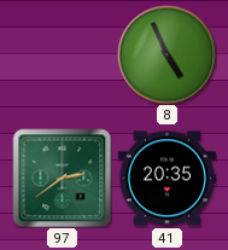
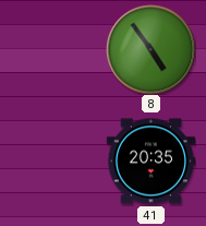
8: 4:56 -> 4:54
97: 2:39 -> none
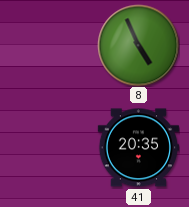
8: 4:54 -> 4:56
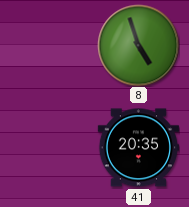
8: 4:56 -> 4:57
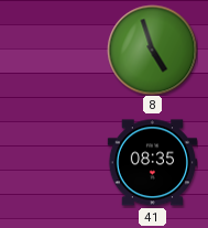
41: 20:35 -> 08:35
